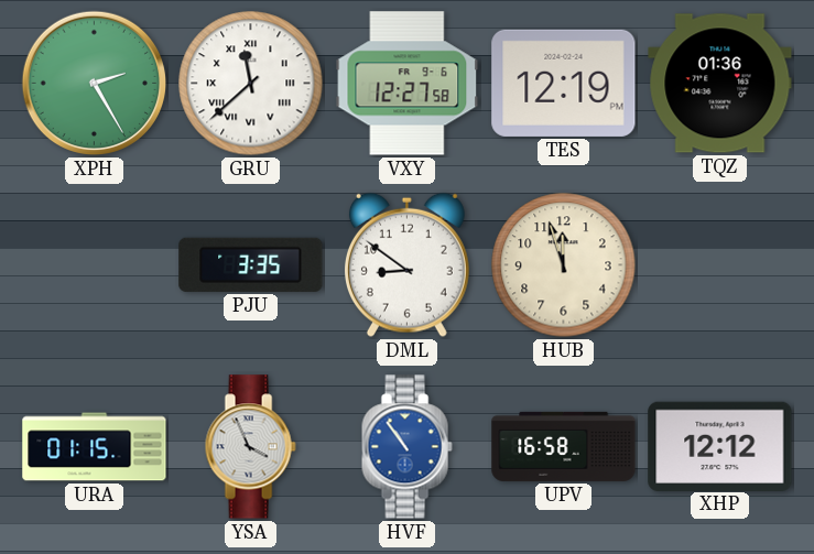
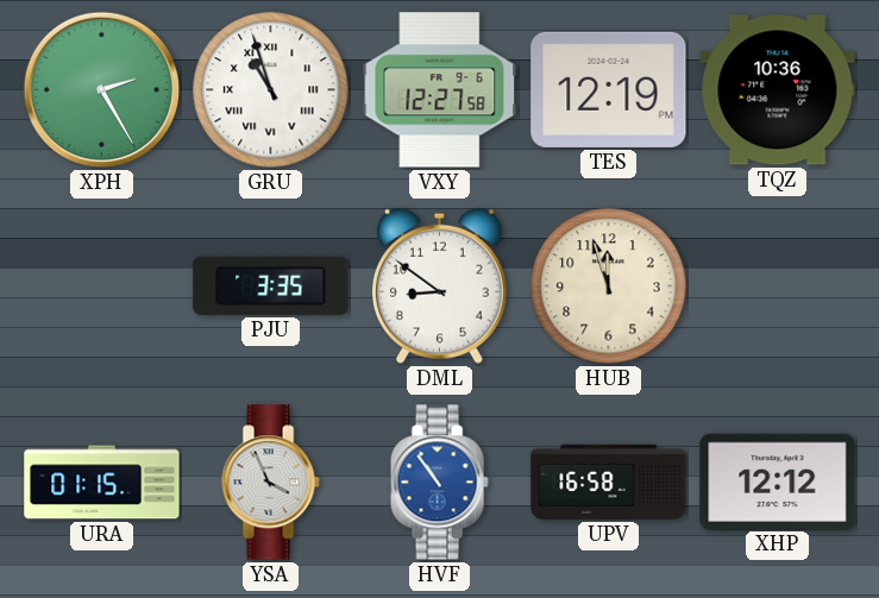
GRU: 11:38 -> 10:57
TQZ: 01:36 -> 10:36
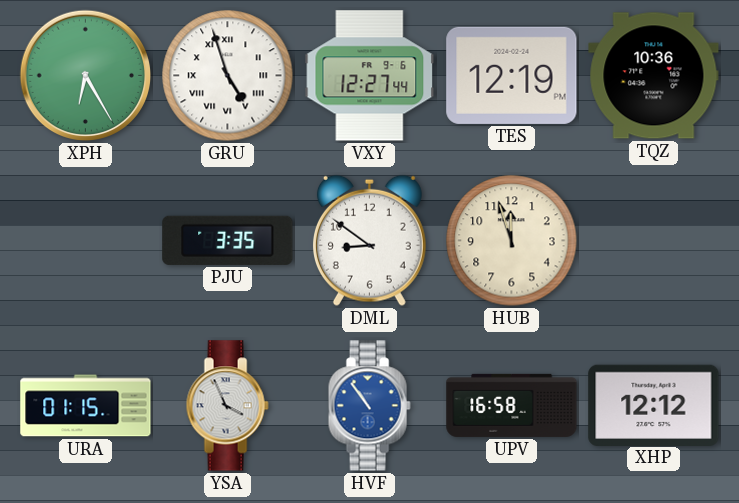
XPH: 2:25 -> 6:25
GRU: 10:57 -> 4:57
VXY: 12:27:58 -> 12:27:44
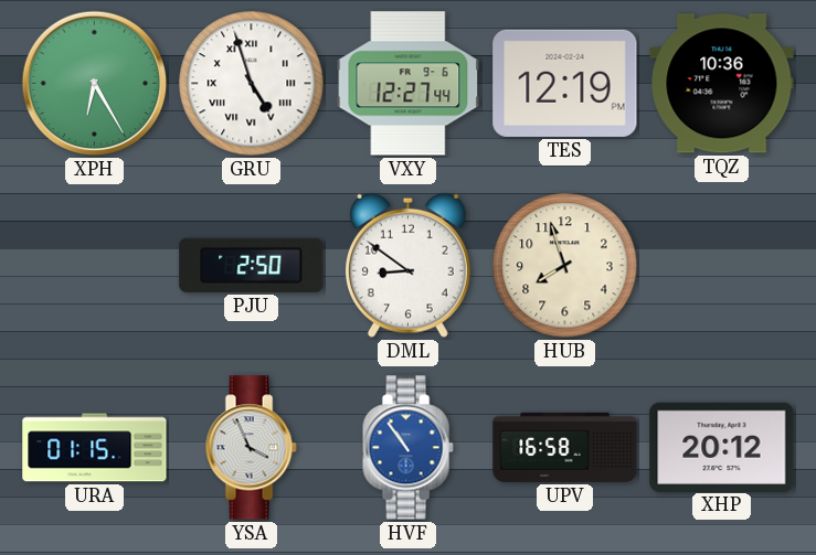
PJU: 3:35 -> 2:50
HUB: 11:57 -> 7:57
XHP: 12:12 -> 20:12
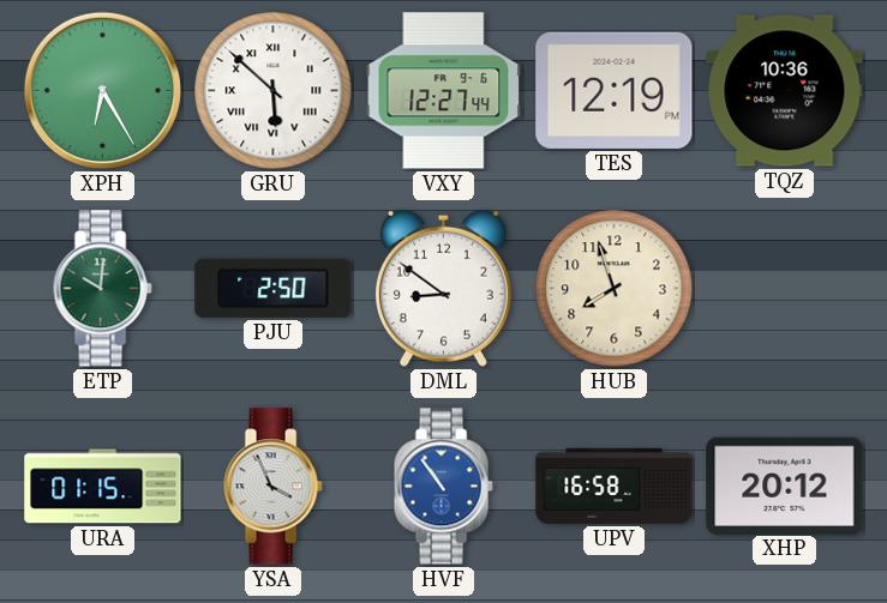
GRU: 4:57 -> 5:52
ETP: none -> 10:01
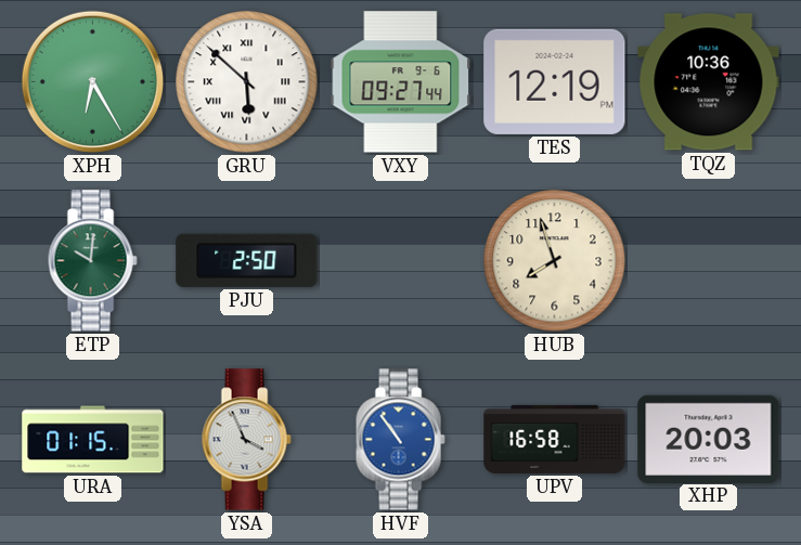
VXY: 12:27 -> 09:27
DML: 8:51 -> none
XHP: 20:12 -> 20:03
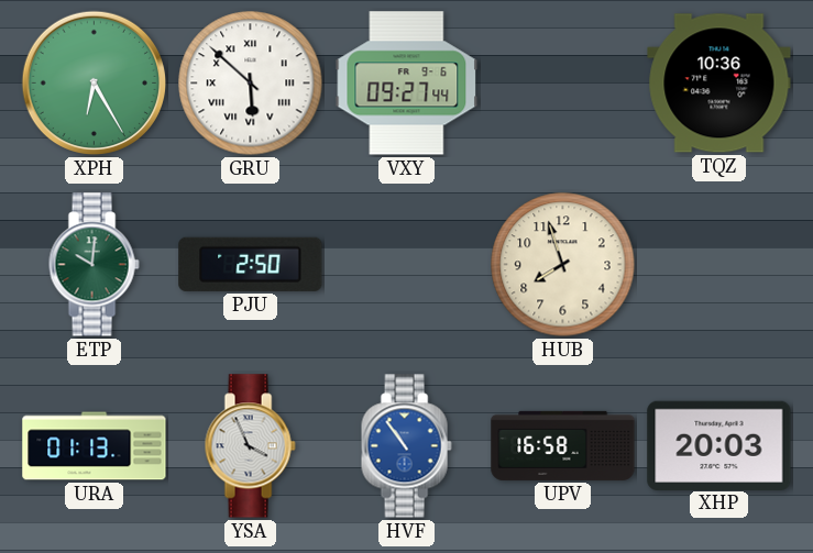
TES: 12:19 -> none
URA: 01:15 -> 01:13
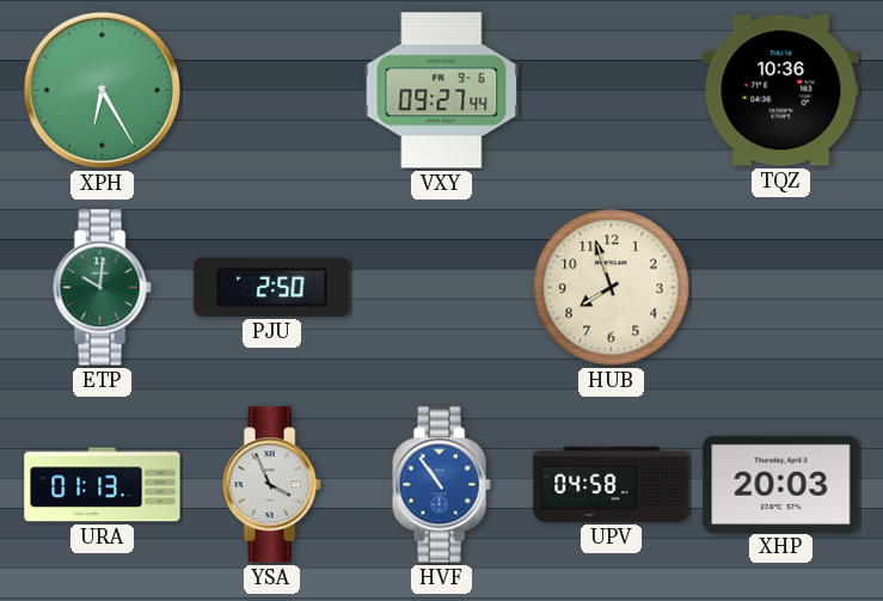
GRU: 5:52 -> none
UPV: 16:58 -> 04:58
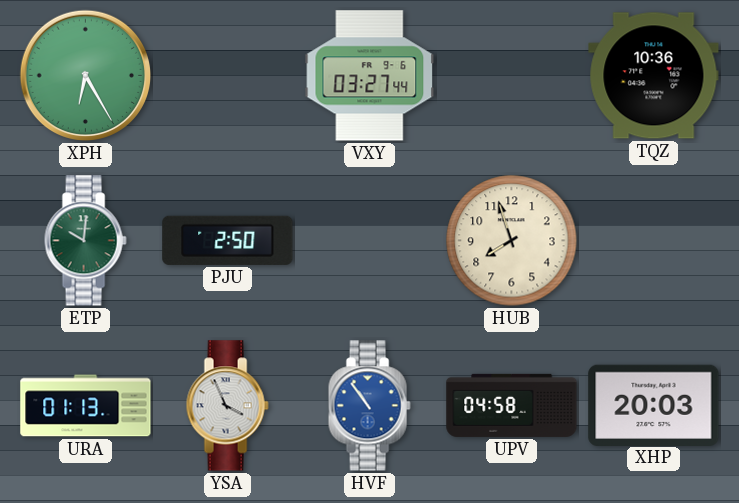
VXY: 09:27 -> 03:27
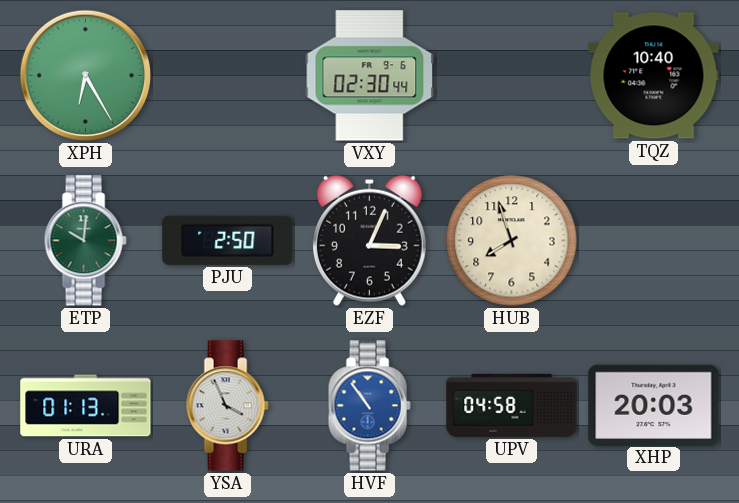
VXY: 03:27 -> 02:30
TQZ: 10:36 -> 10:40
EZF: none -> 3:04
